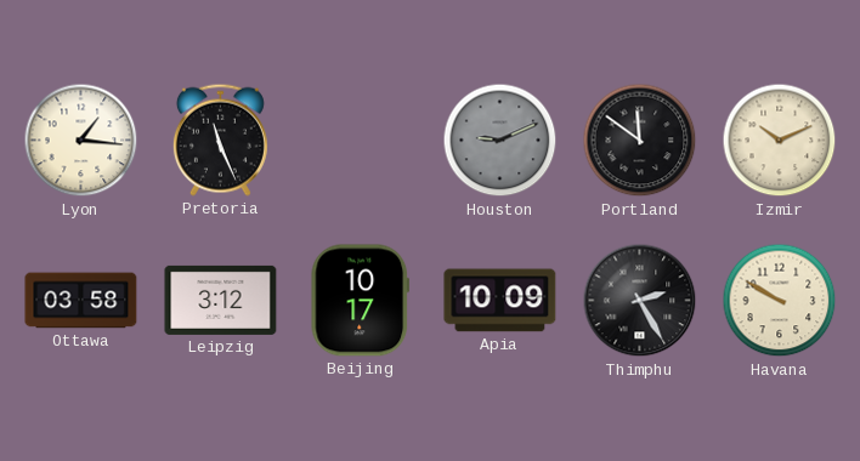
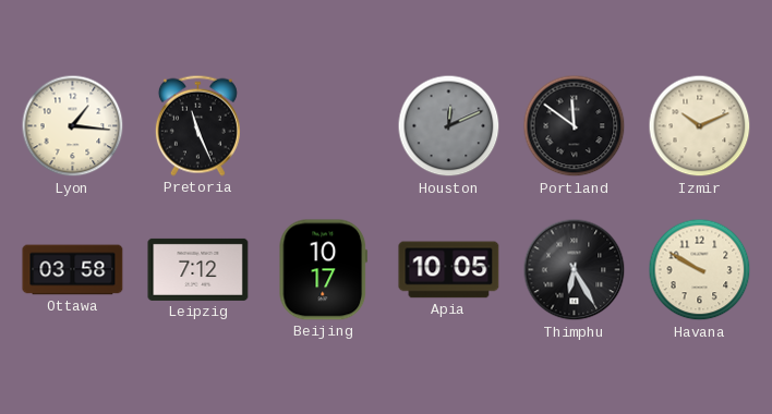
Houston: 9:11 -> 12:11
Leipzig: 3:12 -> 7:12
Apia: 10:09 -> 10:05
Thimphu: 2:25 -> 6:25
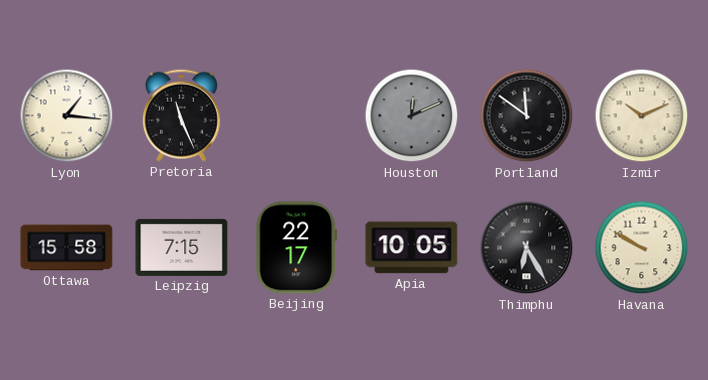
Ottawa: 03:58 -> 15:58
Leipzig: 7:12 -> 7:15
Beijing: 10:17 -> 22:17
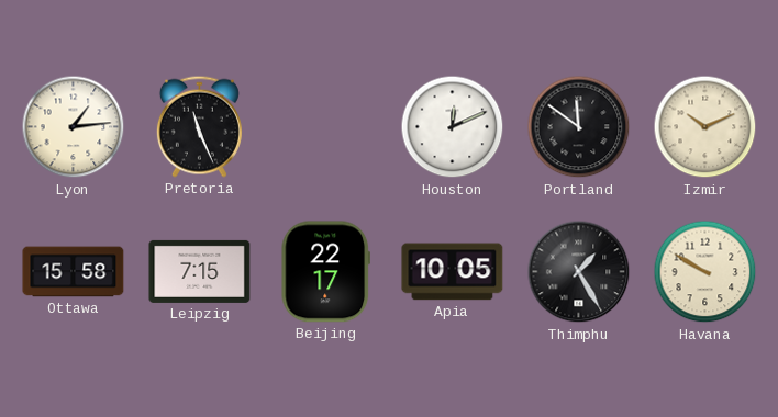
Lyon: 1:16 -> 1:14
Houston dial: grey -> white
Thimphu: 6:25 -> 1:25
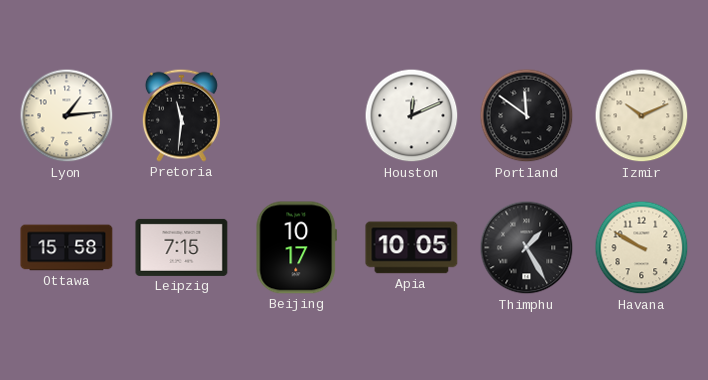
Pretoria: 11:26 -> 11:31
Beijing: 22:17 -> 10:17
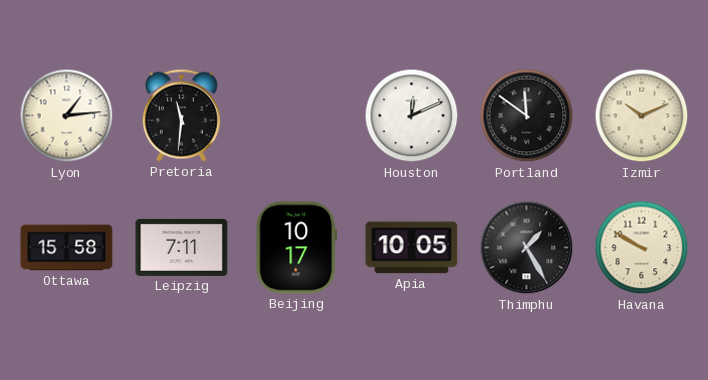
Leipzig: 7:15 -> 7:11
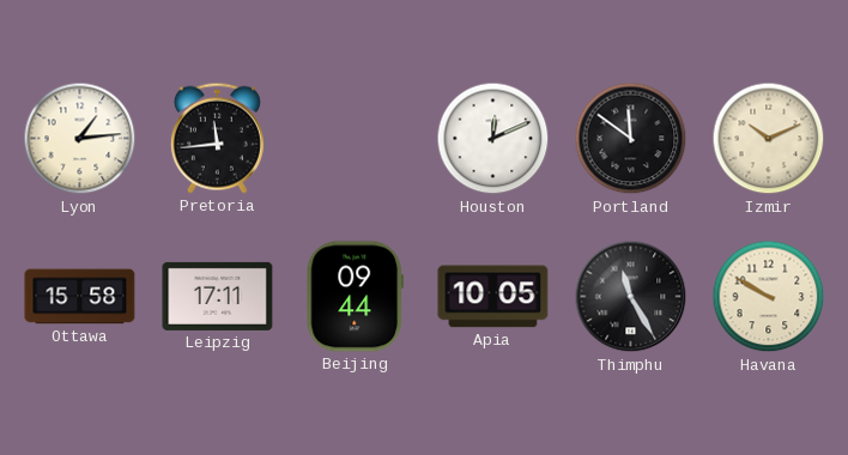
Pretoria: 11:31 -> 11:44
Leipzig: 7:11 -> 17:11
Beijing: 10:17 -> 09:44
Thimphu: 1:25 -> 11:25
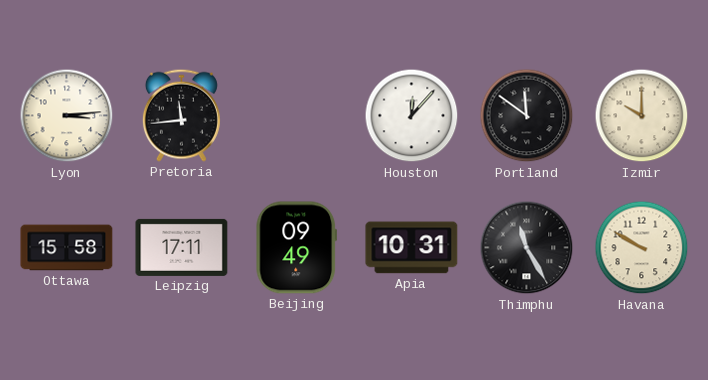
Lyon: 1:14 -> 3:14
Houston: 12:11 -> 12:07
Izmir: 10:11 -> 10:00
Beijing: 09:44 -> 09:49
Apia: 10:05 -> 10:31
